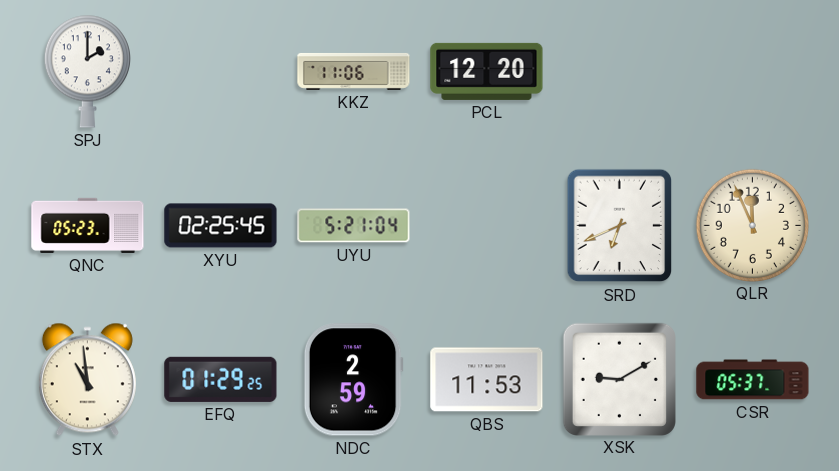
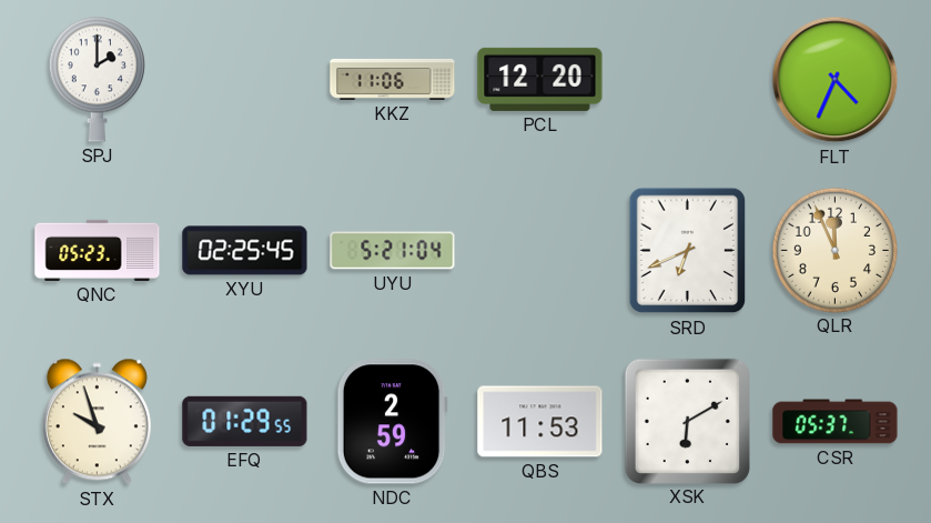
FLT: none -> 4:34
STX: 10:59 -> 9:57
EFQ: 01:29:25 -> 01:29:55
XSK: 9:10 -> 6:10
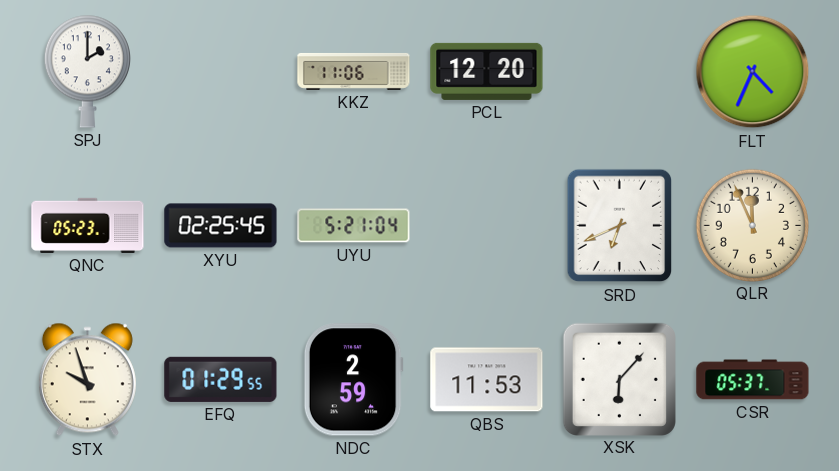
XSK: 6:10 -> 6:07
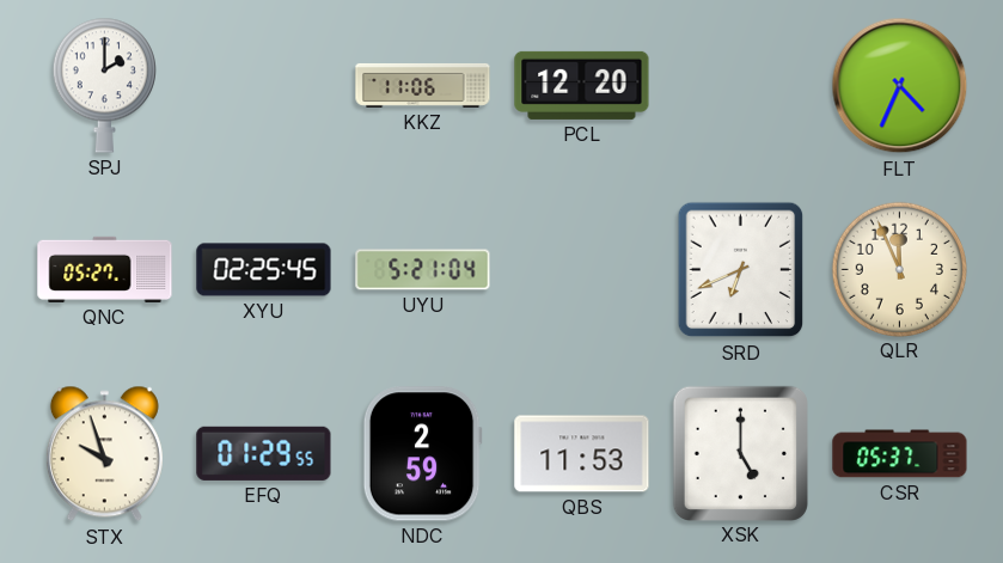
QNC: 05:23 -> 05:27
XSK: 6:07 -> 5:00
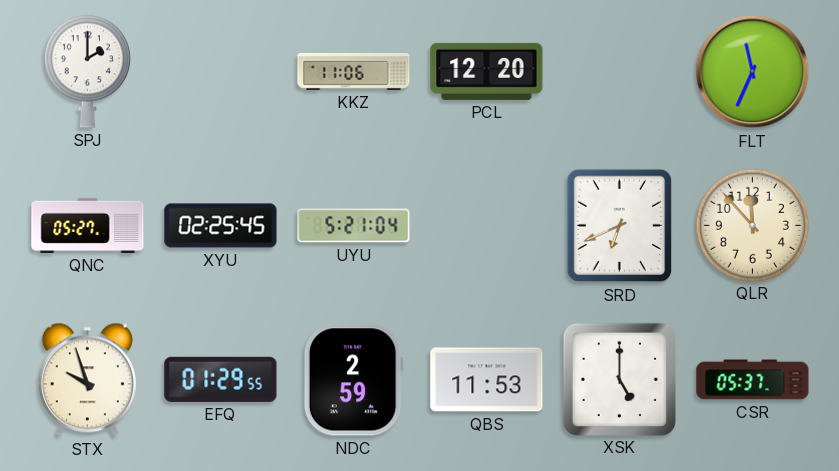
FLT: 4:34 -> 11:34
QLR: 11:56 -> 11:53
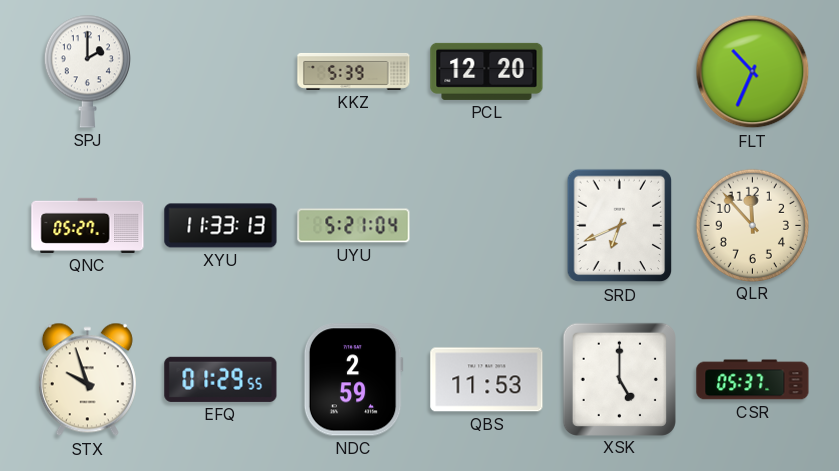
KKZ: 11:06 -> 5:39
FLT: 11:34 -> 10:34
XYU: 02:25 -> 11:33
